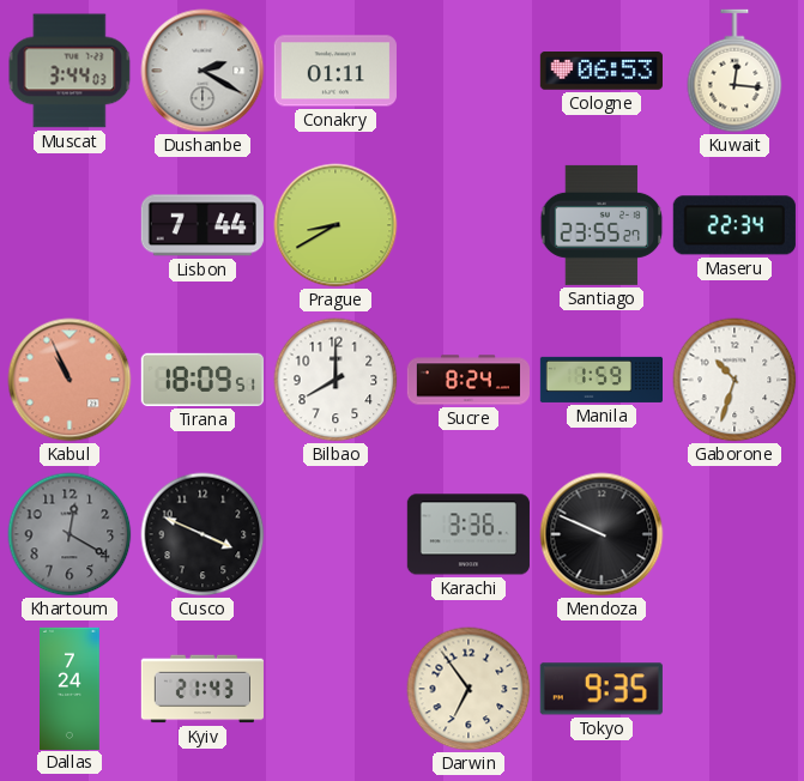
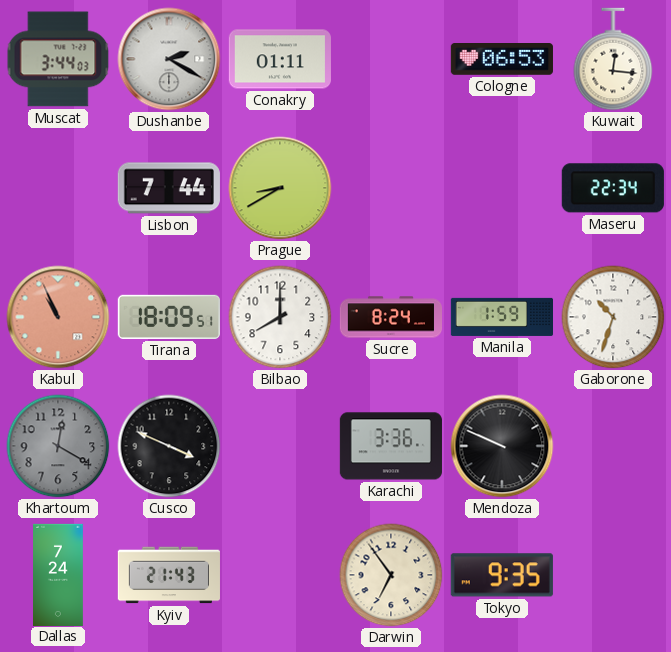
Santiago: 23:55 -> none
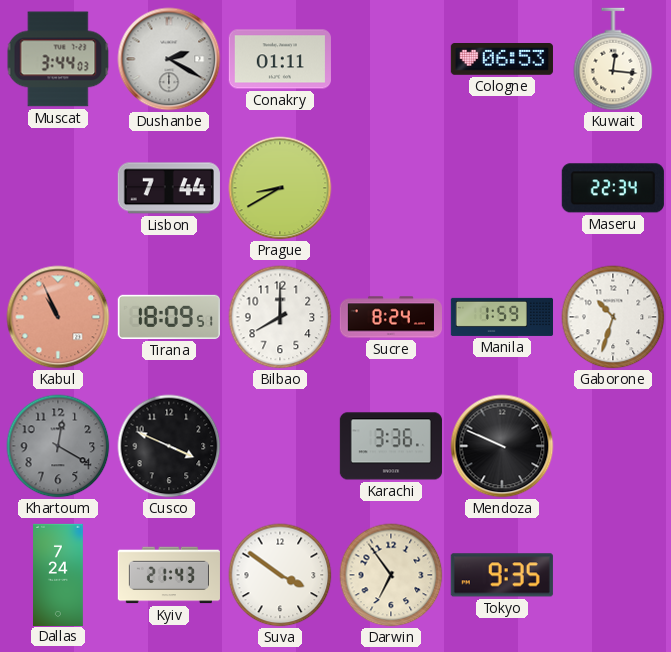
Suva: none -> 3:51
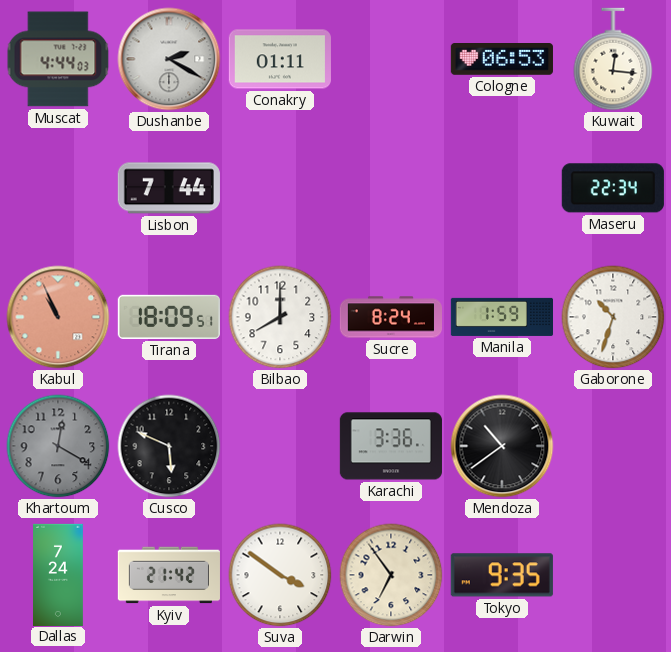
Muscat: 3:44 -> 4:44
Prague: 8:40 -> none
Cusco: 3:49 -> 5:49
Mendoza: 9:49 -> 10:39
Kyiv: 21:43 -> 21:42
